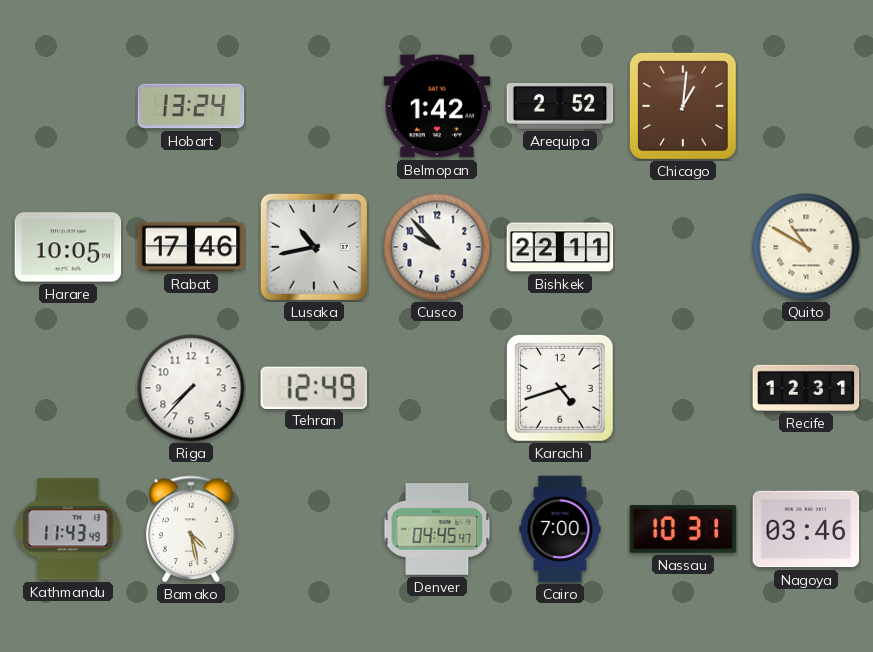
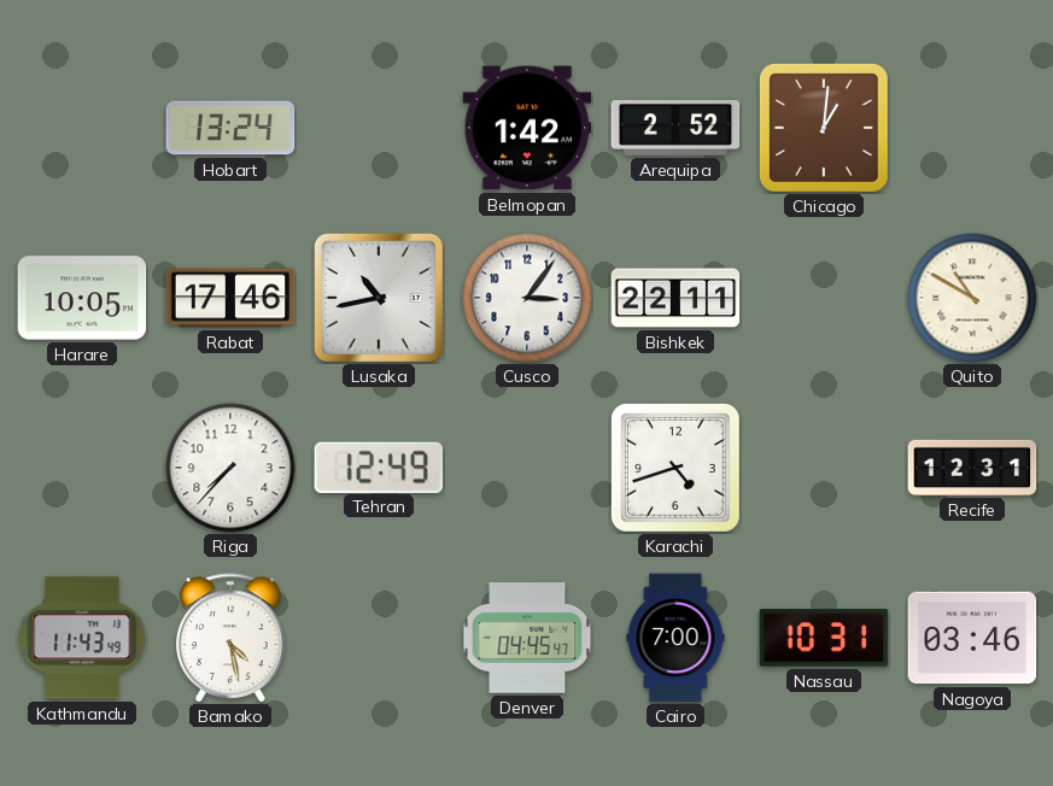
Cusco: 9:53 -> 3:06
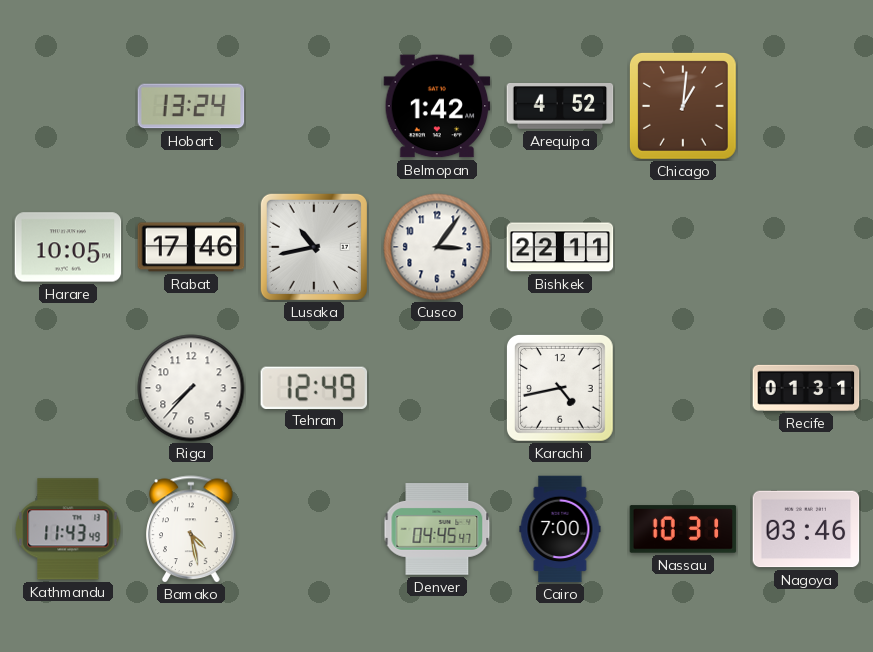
Arequipa: 2:52 -> 4:52
Quito: 10:50 -> none
Karachi: 4:42 -> 4:43
Recife: 12:31 -> 01:31
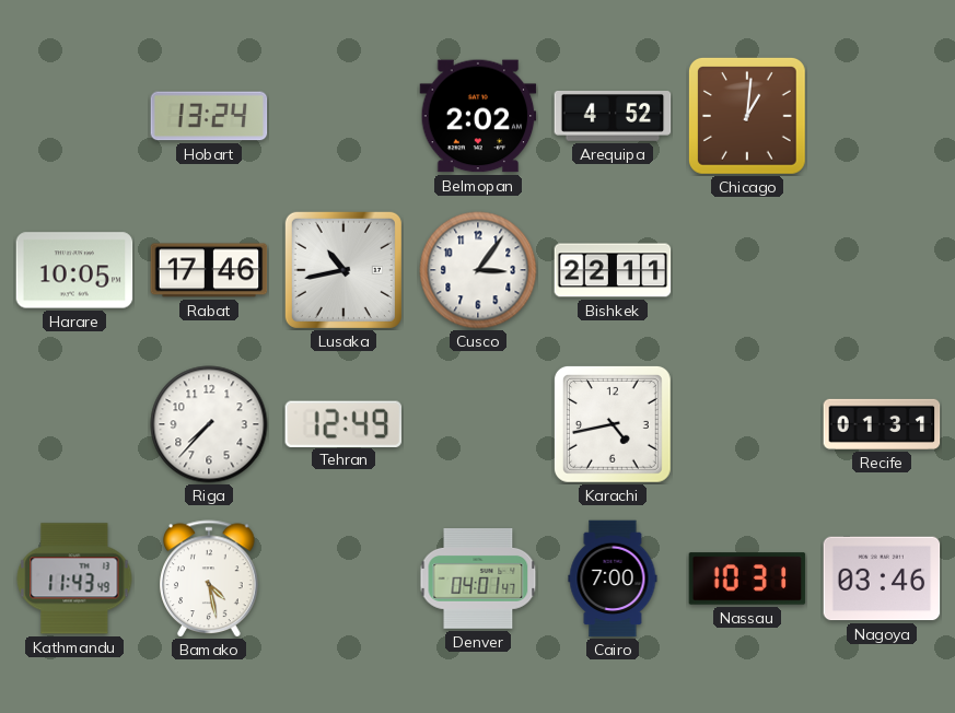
Belmopan: 1:42 -> 2:02
Denver: 04:45 -> 04:01
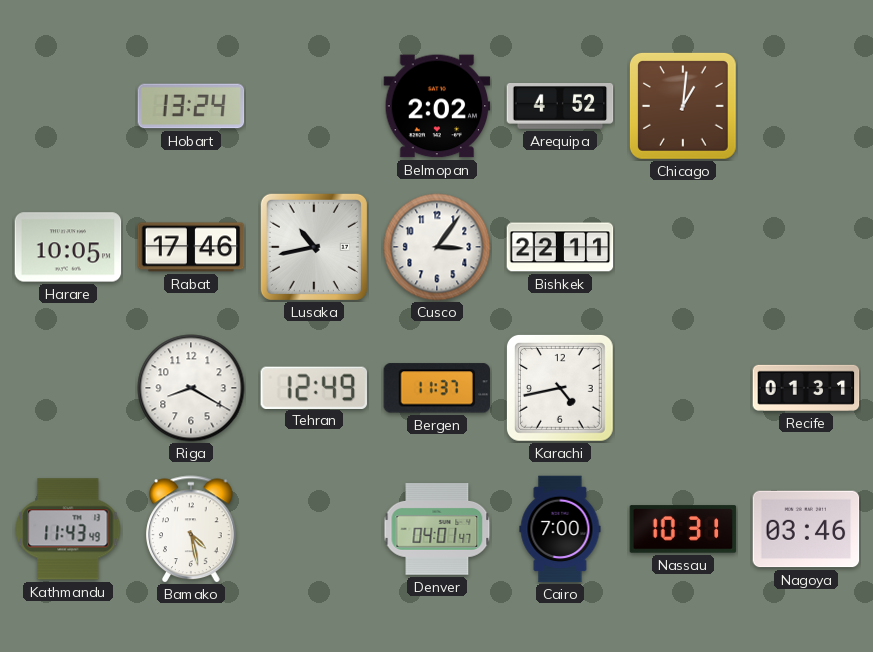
Riga: 7:37 -> 8:20
Bergen: none -> 11:37
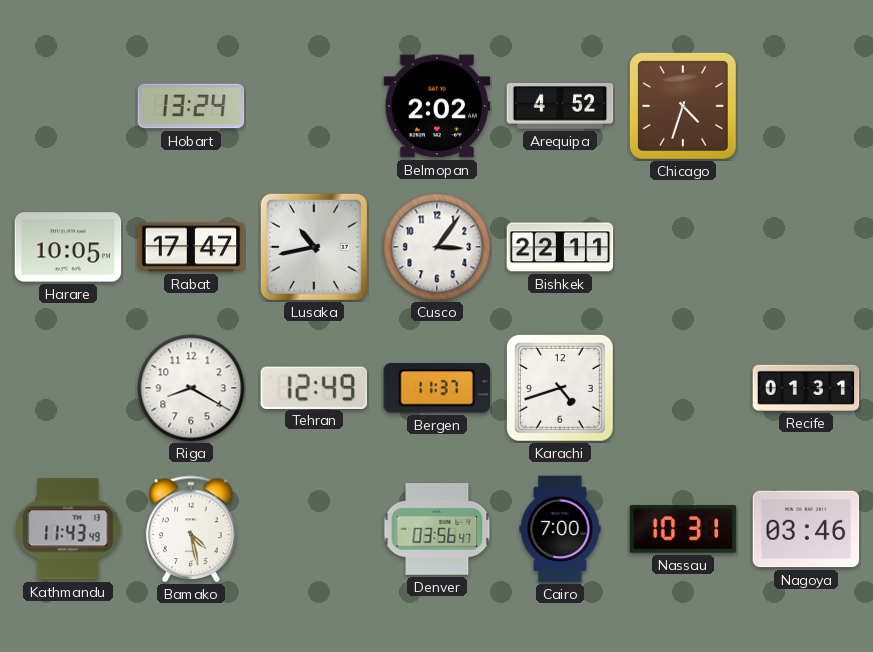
Chicago: 1:01 -> 4:33
Rabat: 17:46 -> 17:47
Karachi: 4:43 -> 4:42
Denver: 04:01 -> 03:56
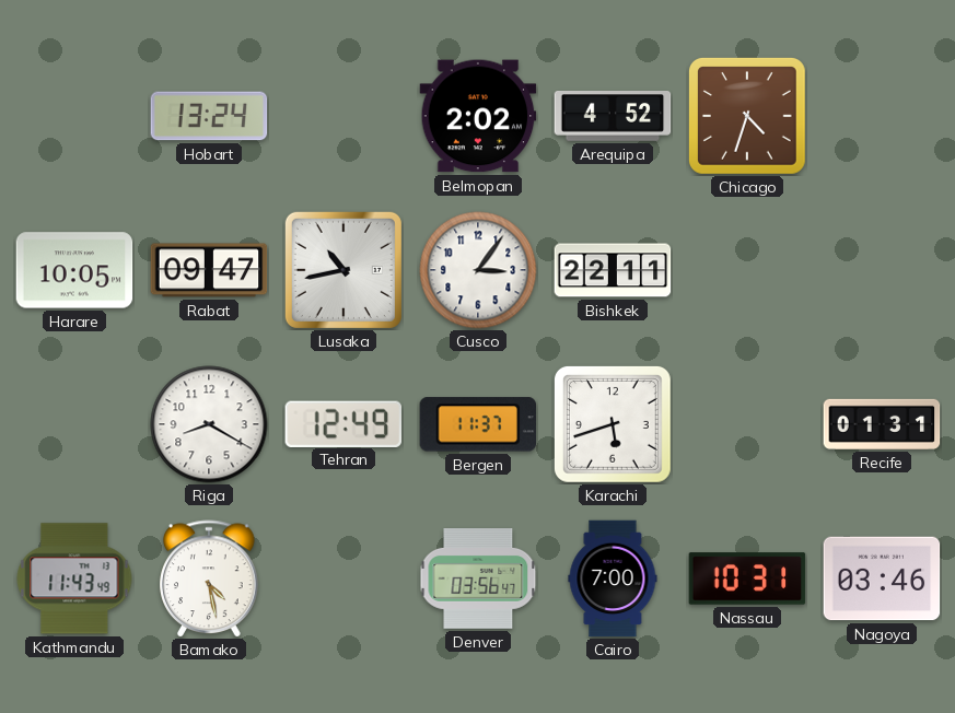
Rabat: 17:47 -> 09:47
Karachi: 4:42 -> 5:42
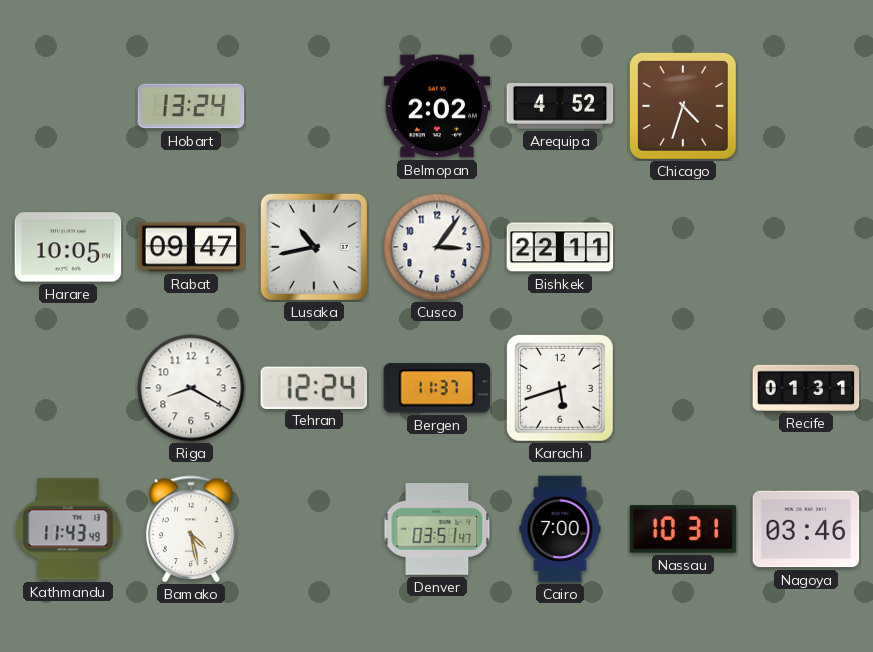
Tehran: 12:49 -> 12:24
Denver: 03:56 -> 03:51
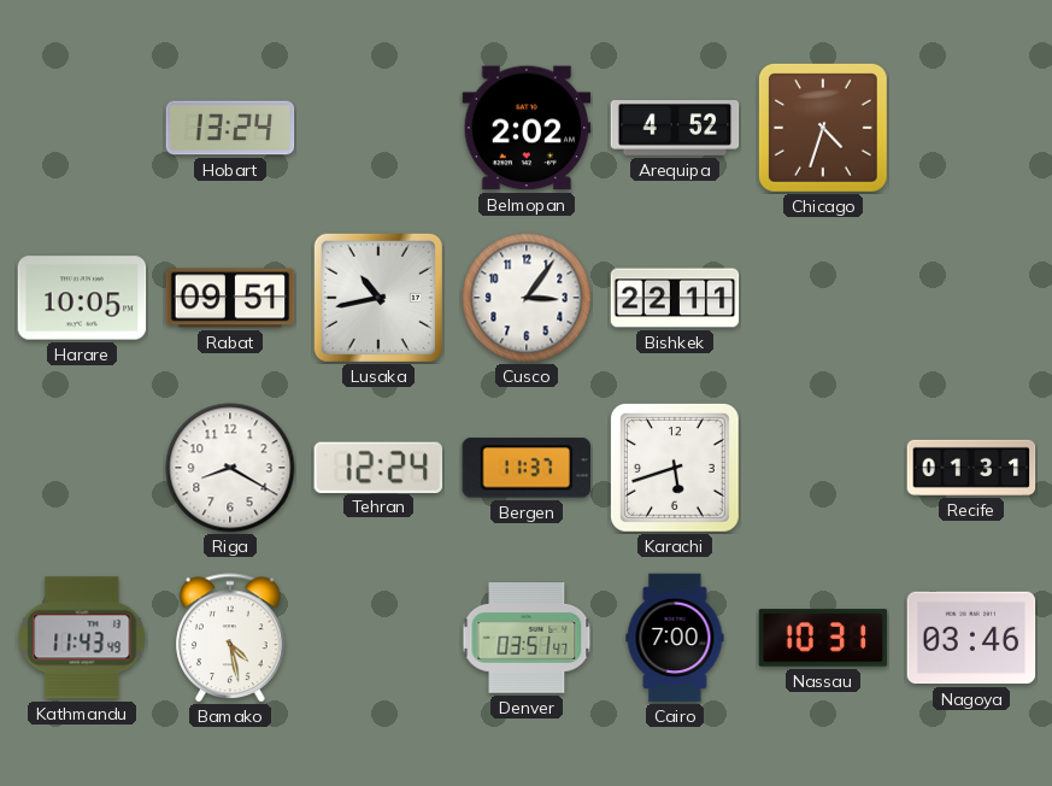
Rabat: 09:47 -> 09:51
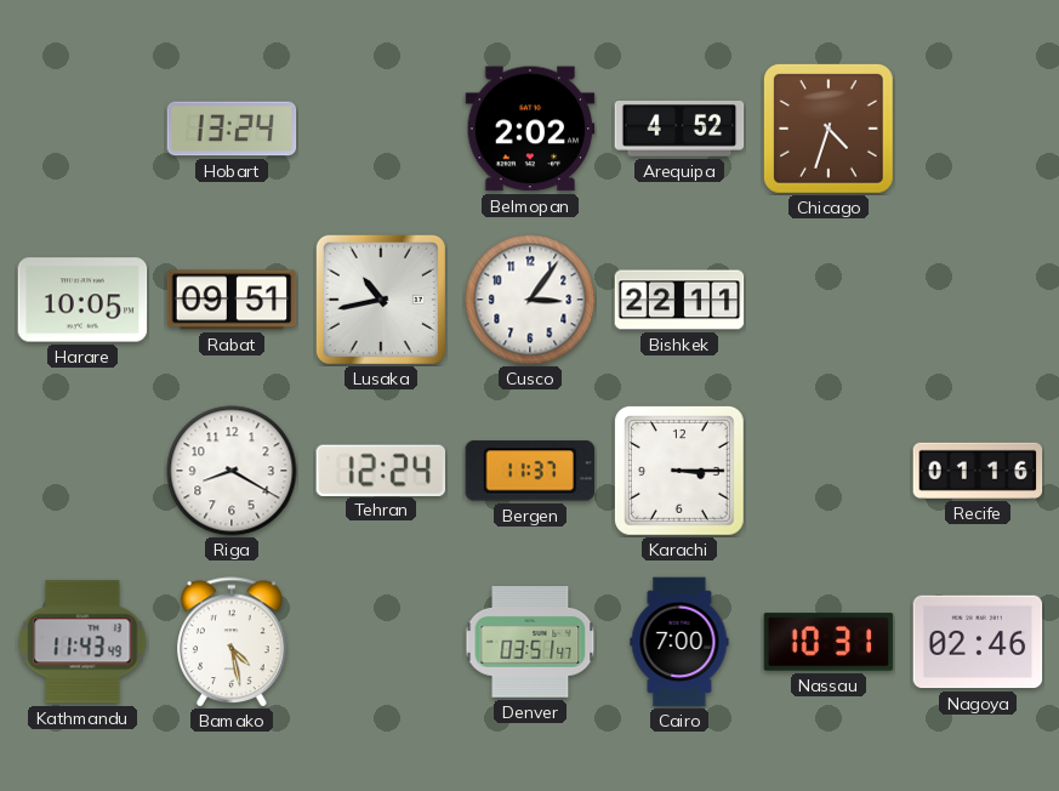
Karachi: 5:42 -> 3:15
Recife: 01:31 -> 01:16
Nagoya: 03:46 -> 02:46
